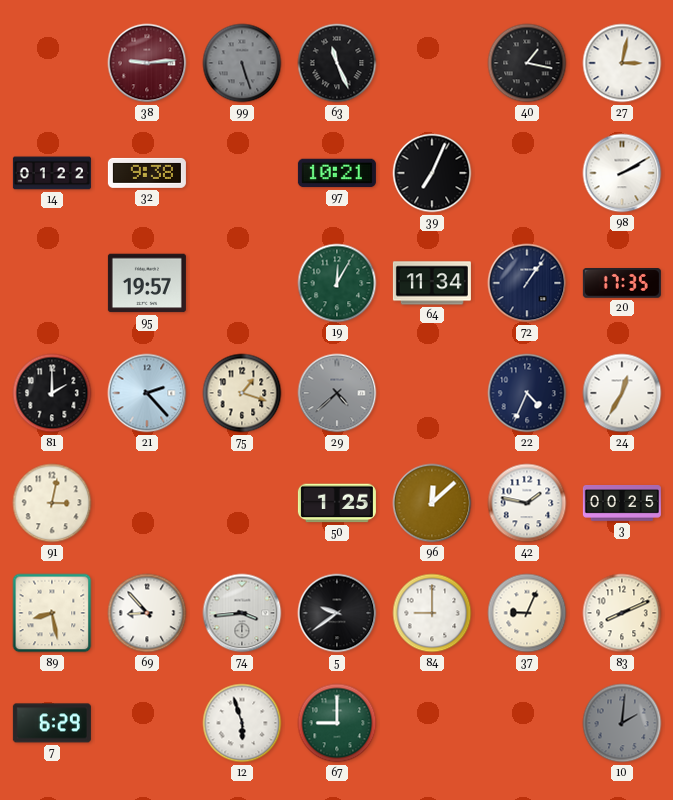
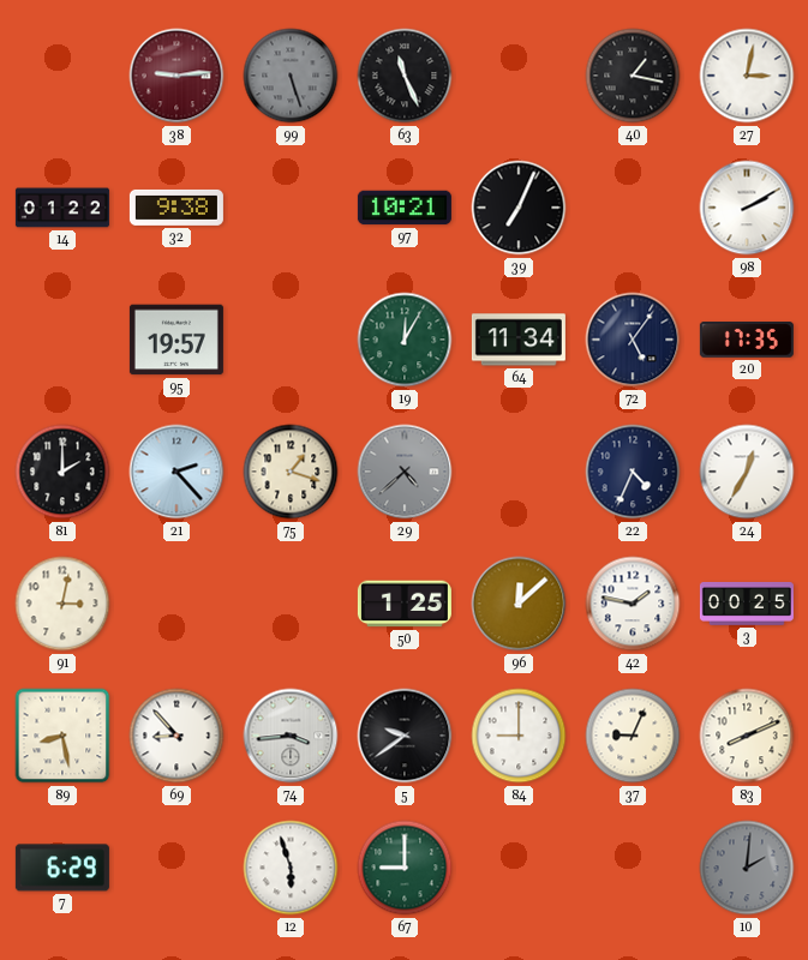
72: 1:06 -> 5:06
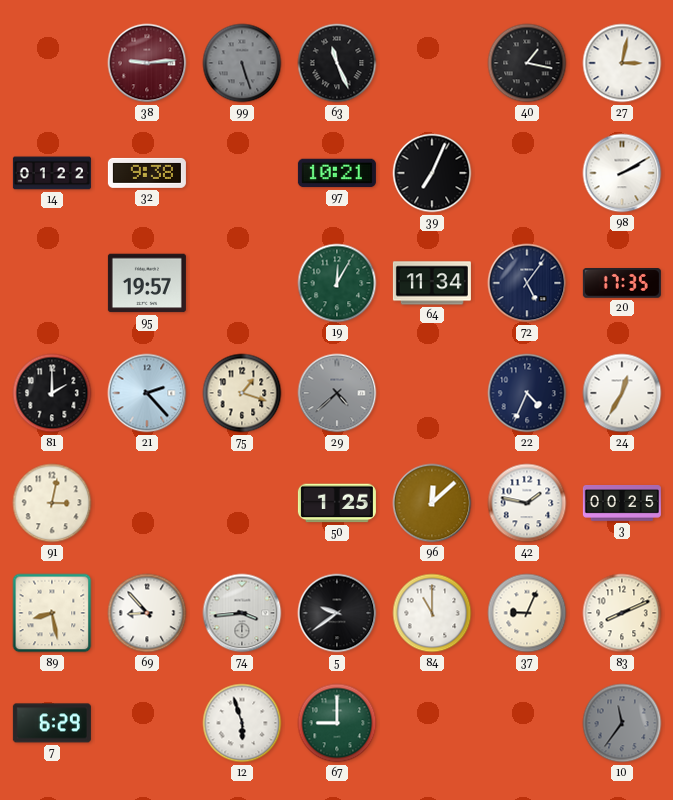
84: 9:00 -> 11:00
10: 2:01 -> 11:36
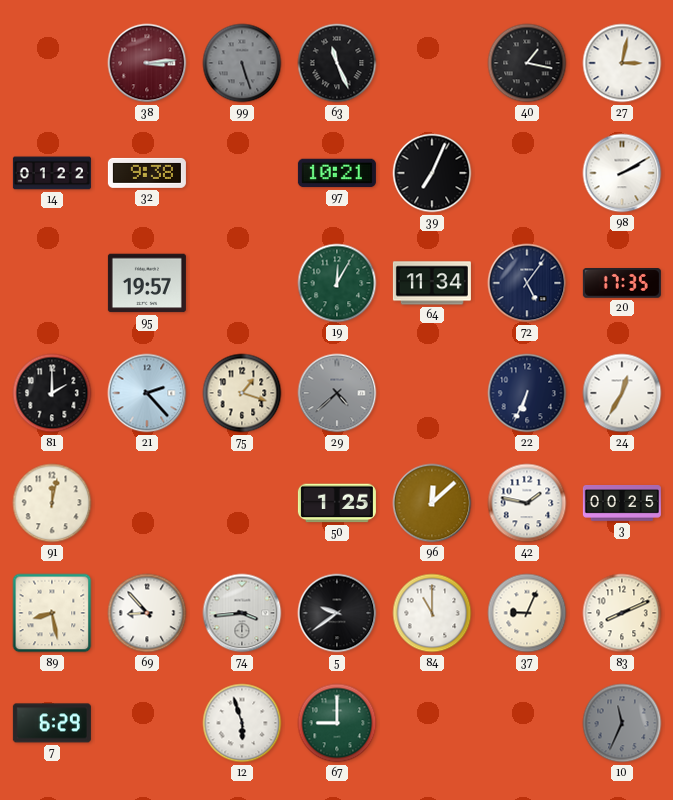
38: 9:14 -> 3:14
22: 4:34 -> 6:34
91: 3:02 -> 12:02
10: 11:36 -> 11:34
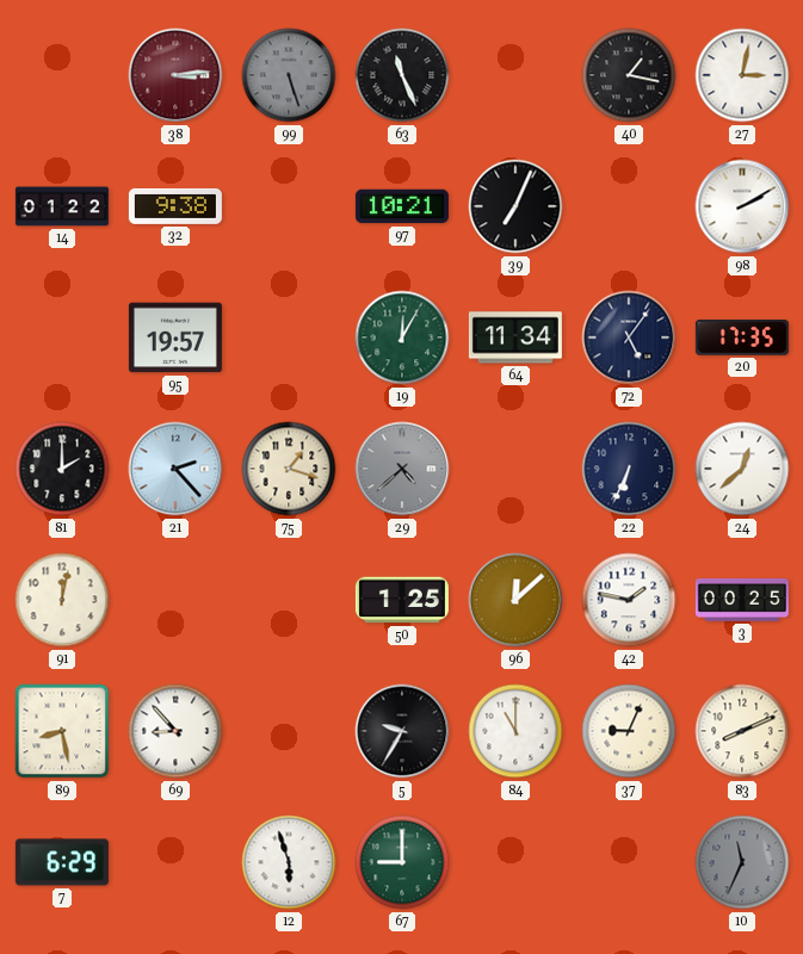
24: 12:35 -> 12:38
74: 3:44 -> none
5: 9:39 -> 9:35
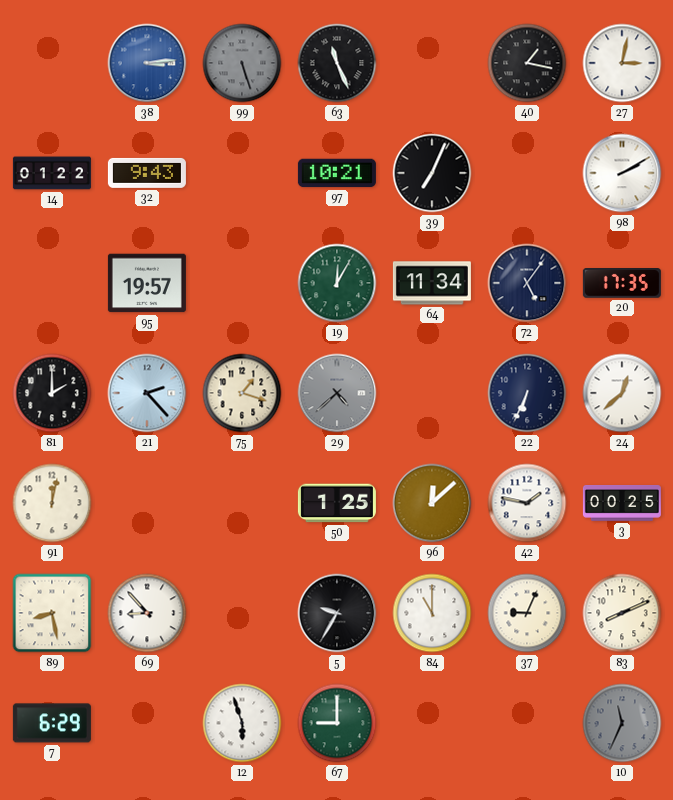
38 dial: burgundy -> blue
32: 9:38 -> 9:43
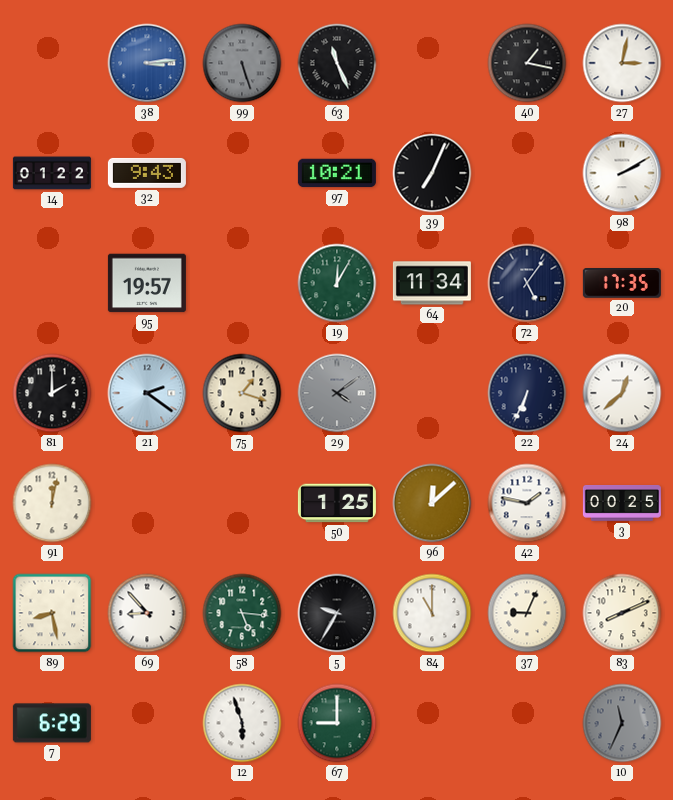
21: 2:23 -> 2:21
29: 4:38 -> 4:09
58: none -> 5:16
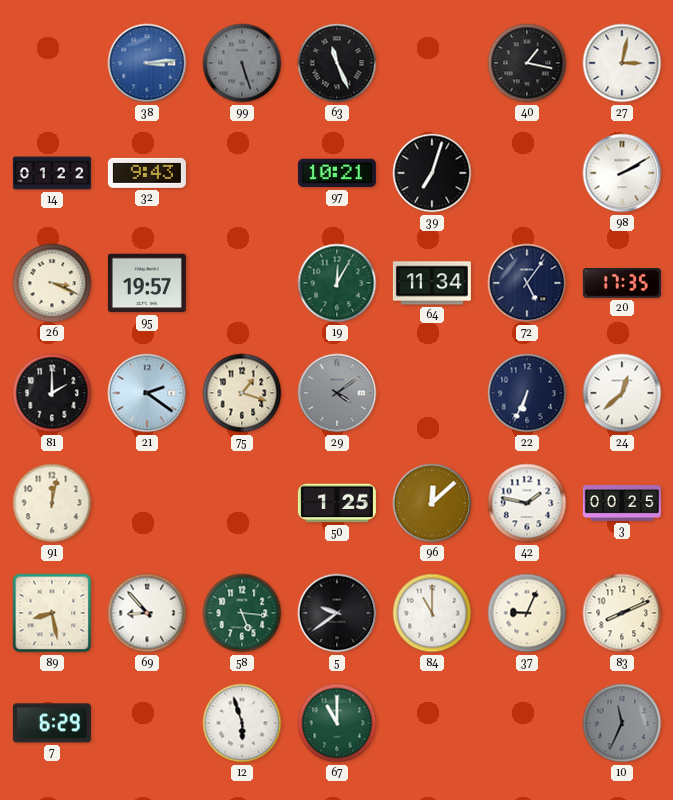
39: 7:04 -> 7:03
26: none -> 3:19
5: 9:35 -> 9:39
67: 9:00 -> 11:00
